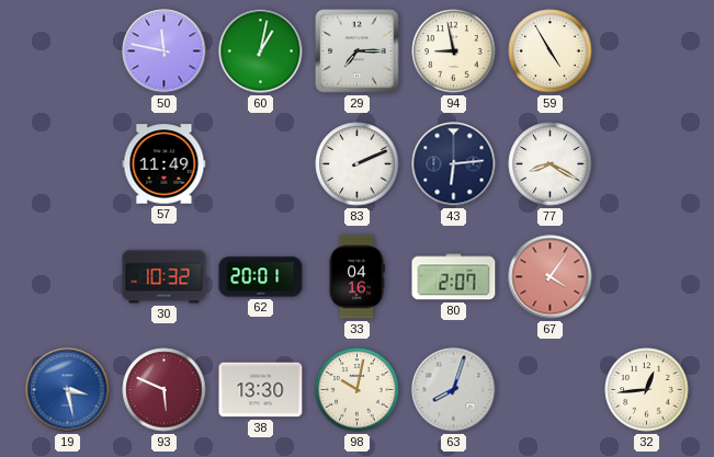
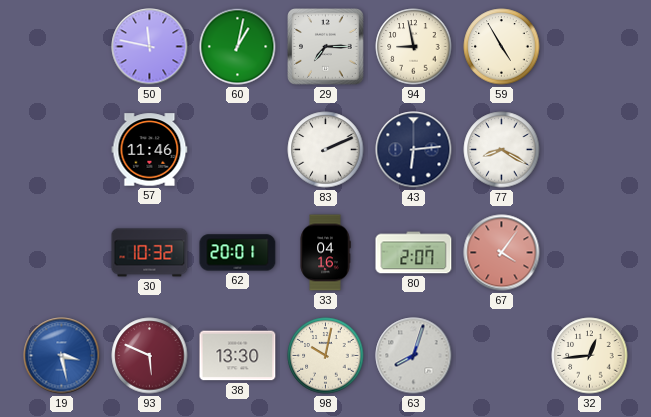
57: 11:49 -> 11:46
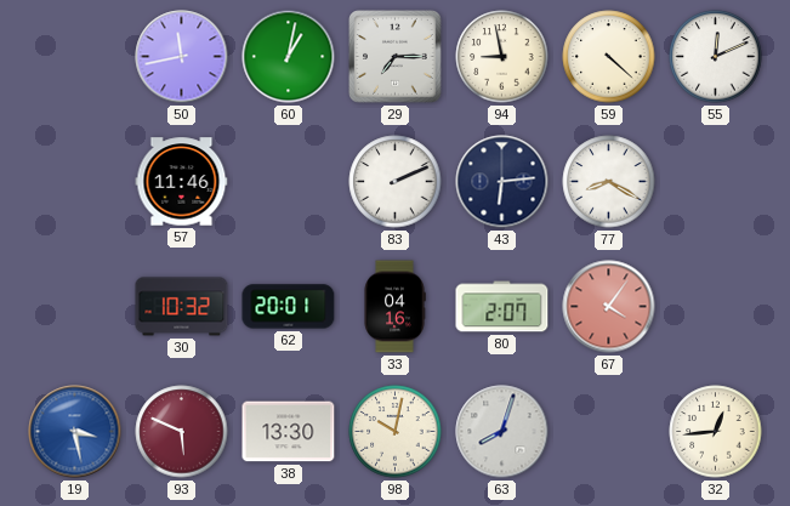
50: 11:47 -> 11:43
59: 4:55 -> 4:22
55: none -> 12:11
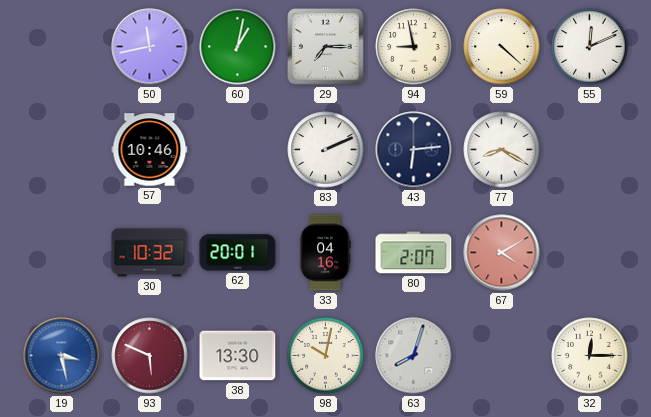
57: 11:46 -> 10:46
67: 4:06 -> 4:10
32: 12:44 -> 12:15
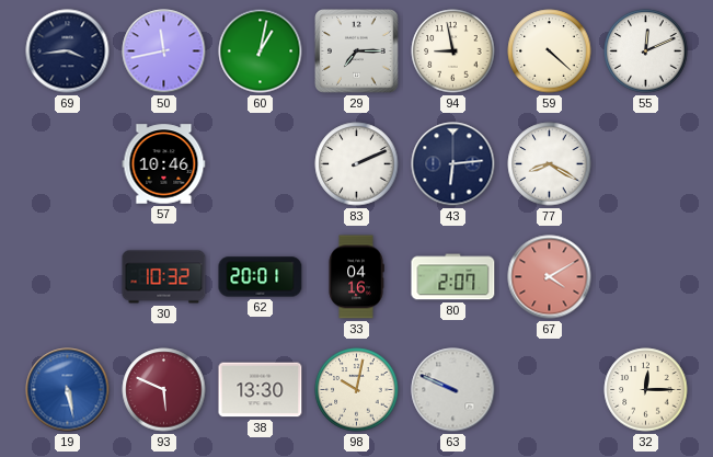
69: none -> 3:44
19: 3:28 -> 5:28
63: 8:03 -> 9:49
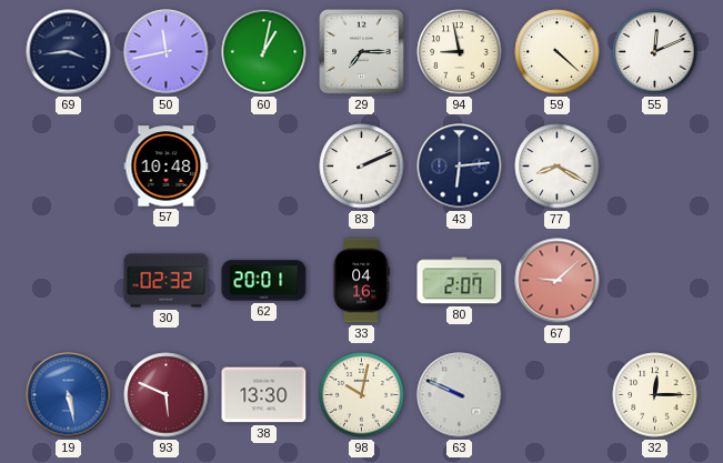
57: 10:46 -> 10:48
30: 10:32 -> 02:32
67: 4:10 -> 9:08
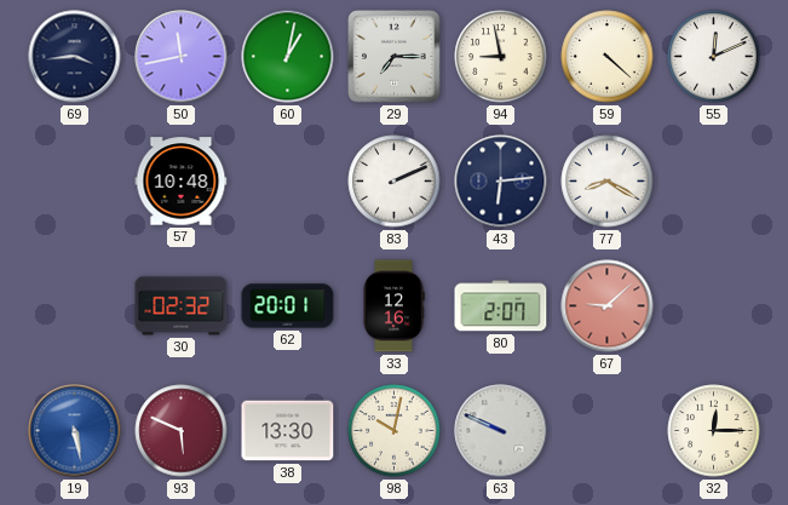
33: 04:16 -> 12:16
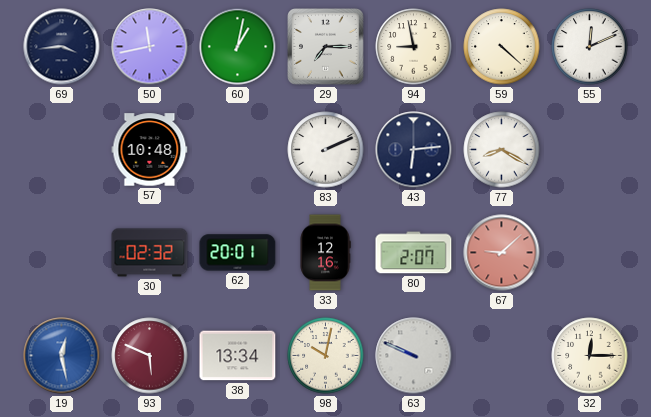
19: 5:28 -> 12:28
38: 13:30 -> 13:34
